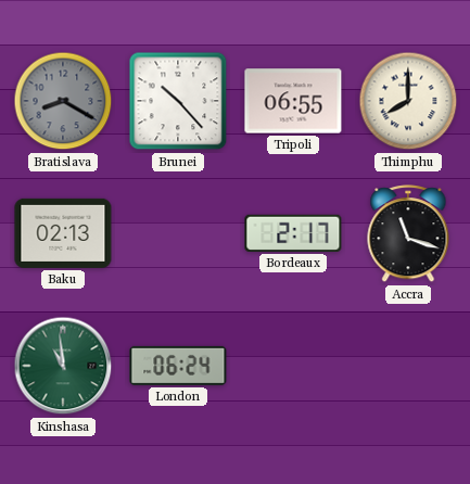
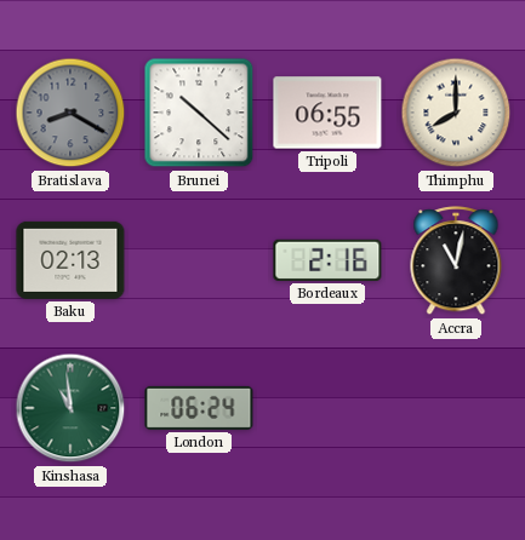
Brunei: 10:23 -> 10:22
Bordeaux: 2:17 -> 2:16
Accra: 11:18 -> 11:02
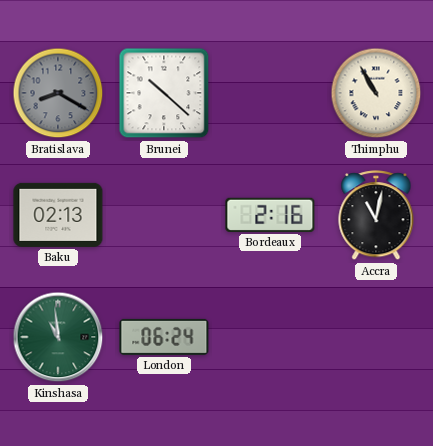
Tripoli: 06:55 -> none
Thimphu: 8:00 -> 10:55
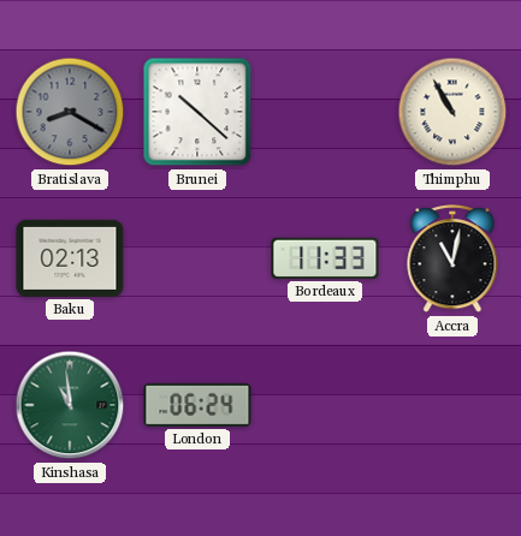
Bordeaux: 2:16 -> 11:33
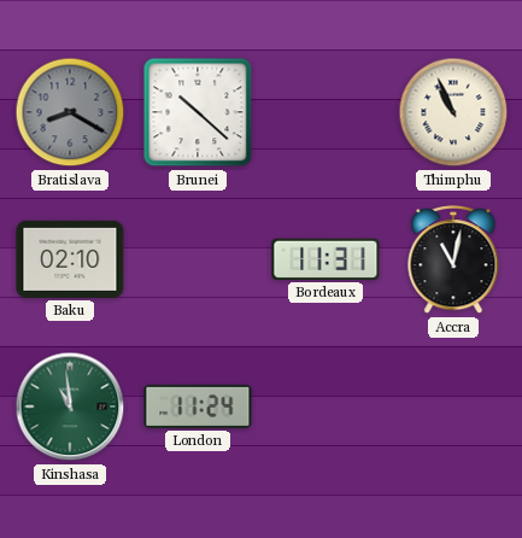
Thimphu: 10:55 -> 10:56
Baku: 02:13 -> 02:10
Bordeaux: 11:33 -> 11:31
London: 06:24 -> 11:24
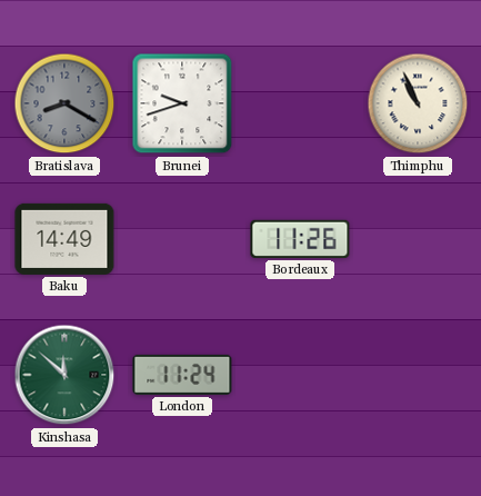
Brunei: 10:22 -> 9:42
Baku: 02:10 -> 14:49
Bordeaux: 11:31 -> 11:26
Accra: 11:02 -> none
Kinshasa: 10:59 -> 11:52
